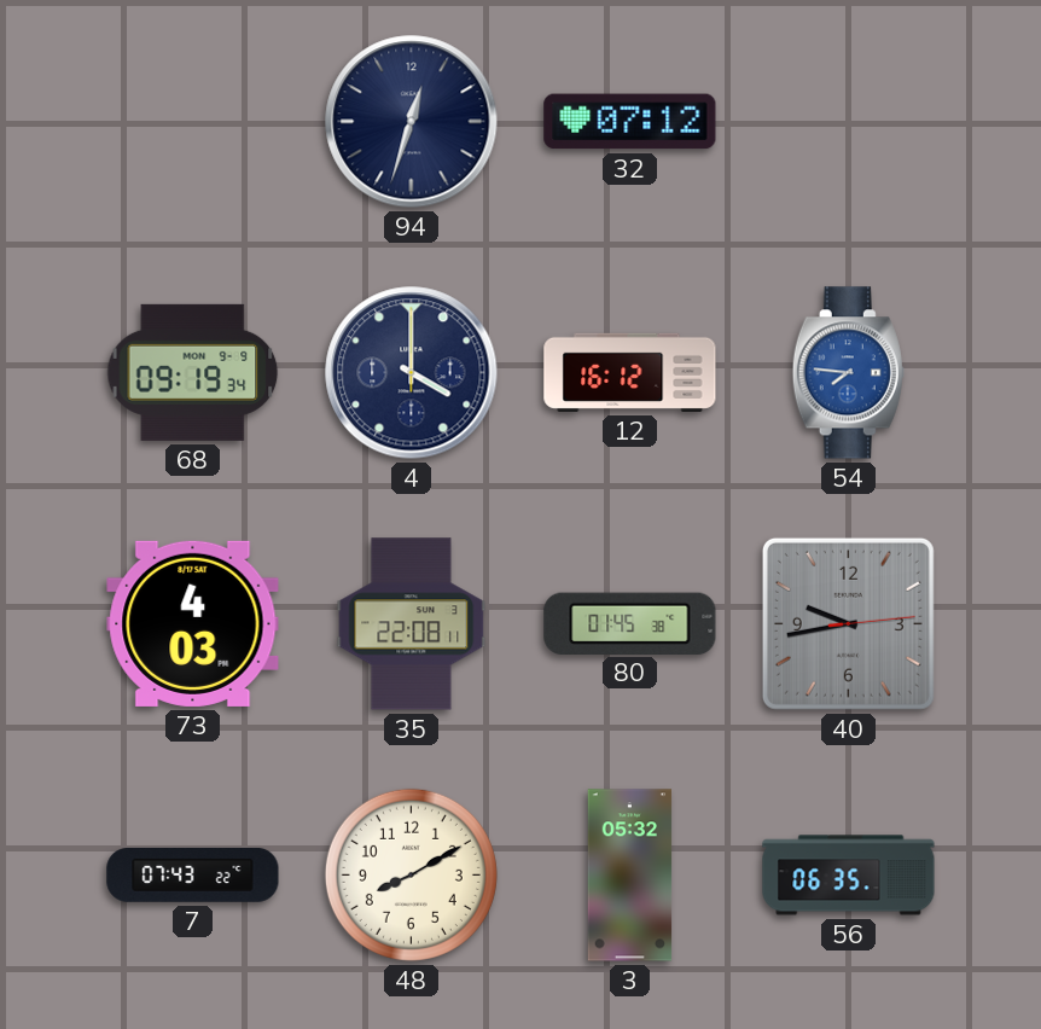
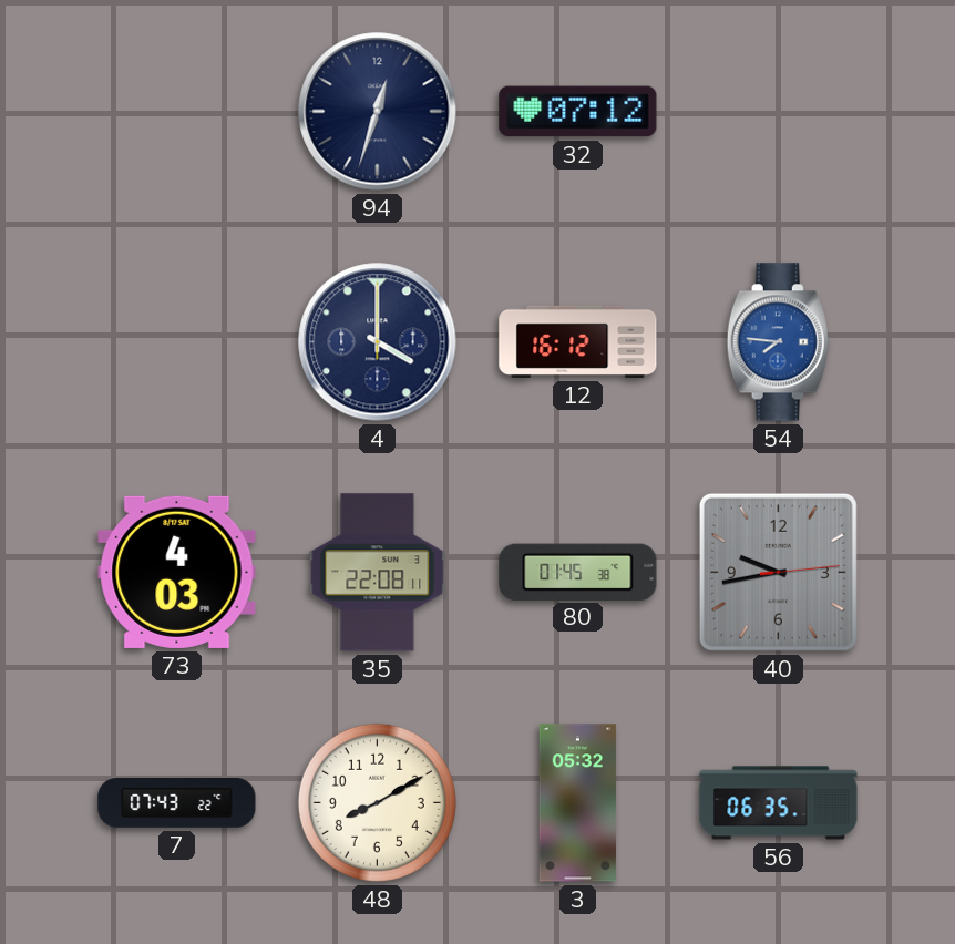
68: 09:19 -> none
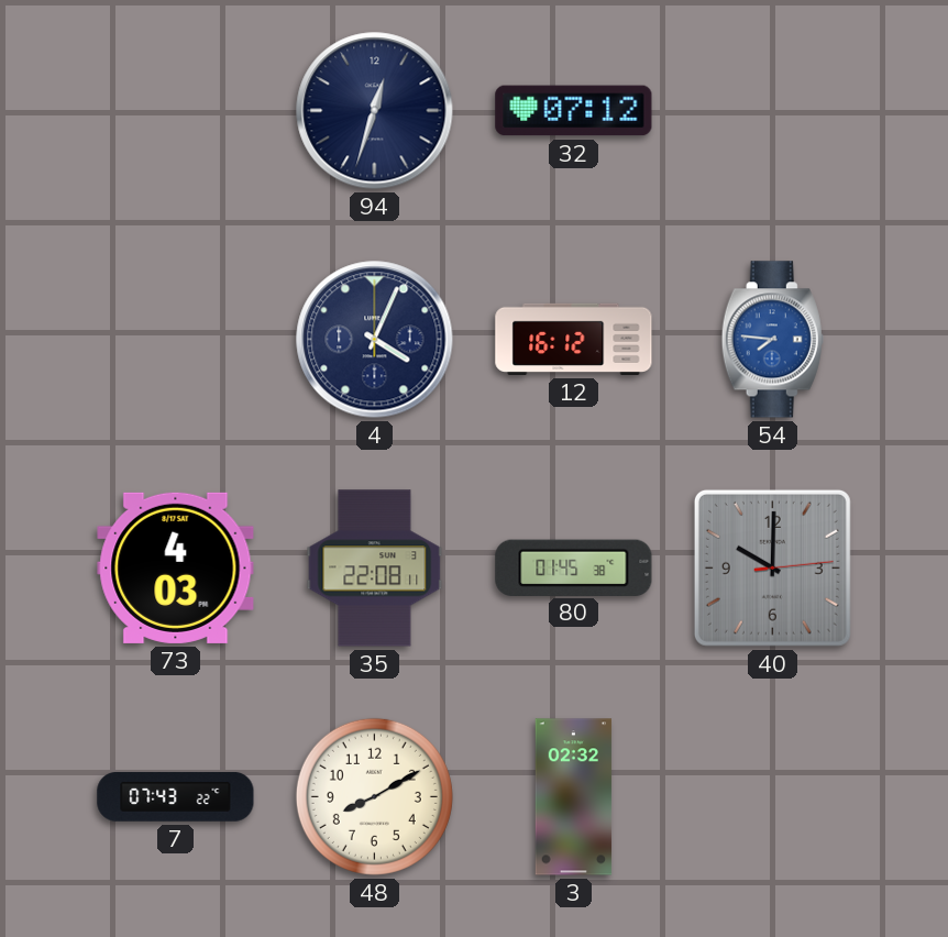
4: 4:00 -> 4:04
40: 9:43 -> 10:00
3: 05:32 -> 02:32
56: 06:35 -> none
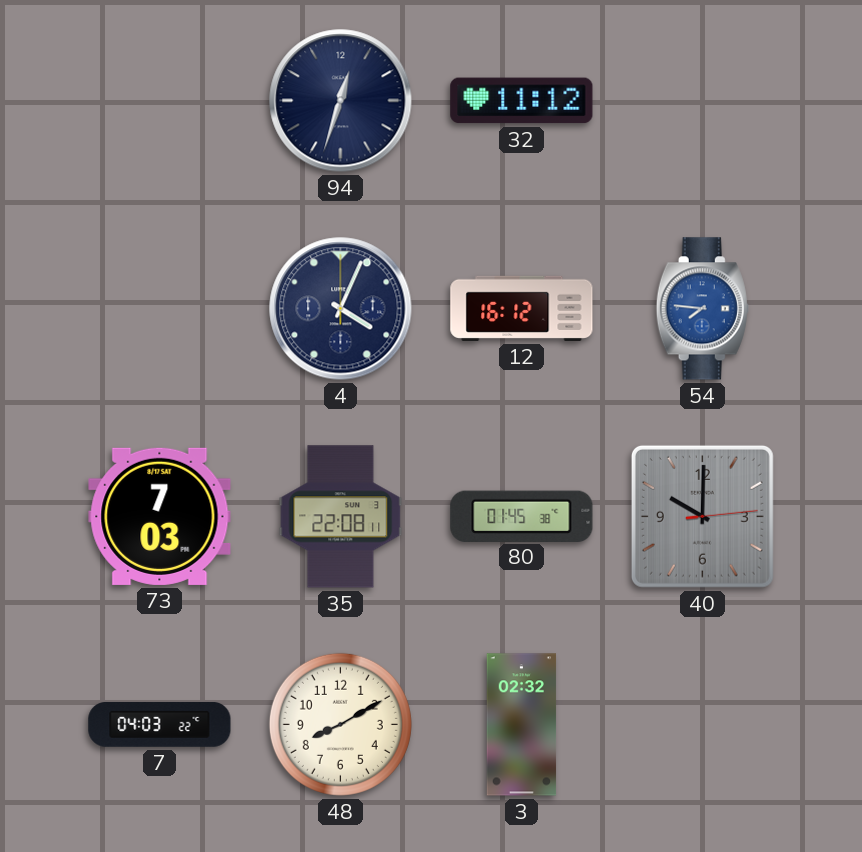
32: 07:12 -> 11:12
73: 4:03 -> 7:03
7: 07:43 -> 04:03
